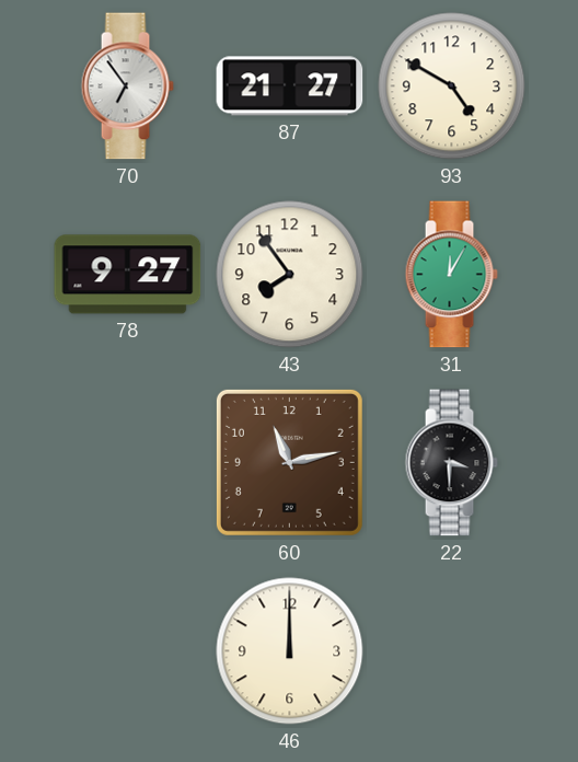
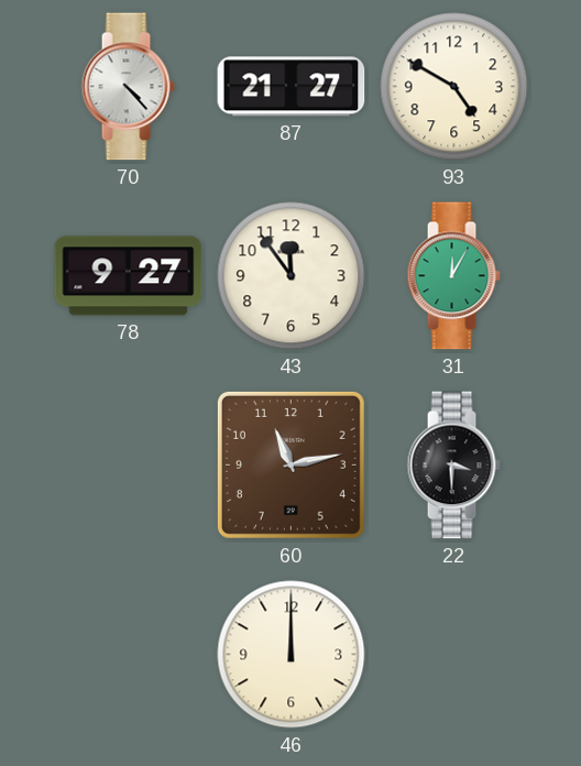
70: 6:54 -> 4:23
43: 7:54 -> 11:54
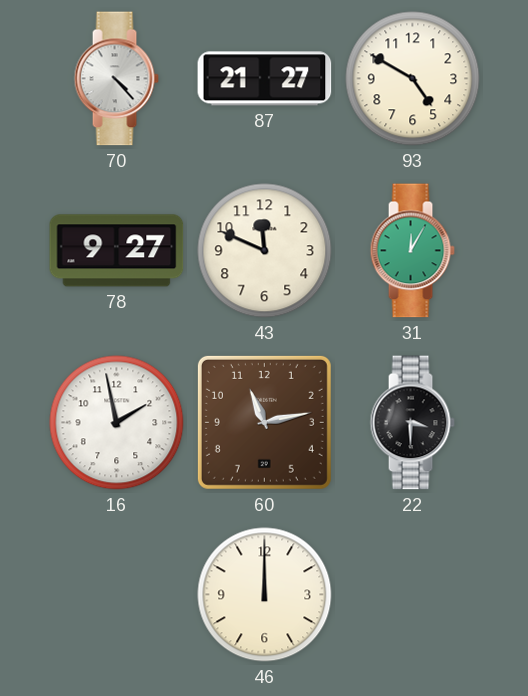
43: 11:54 -> 11:49
16: none -> 1:58
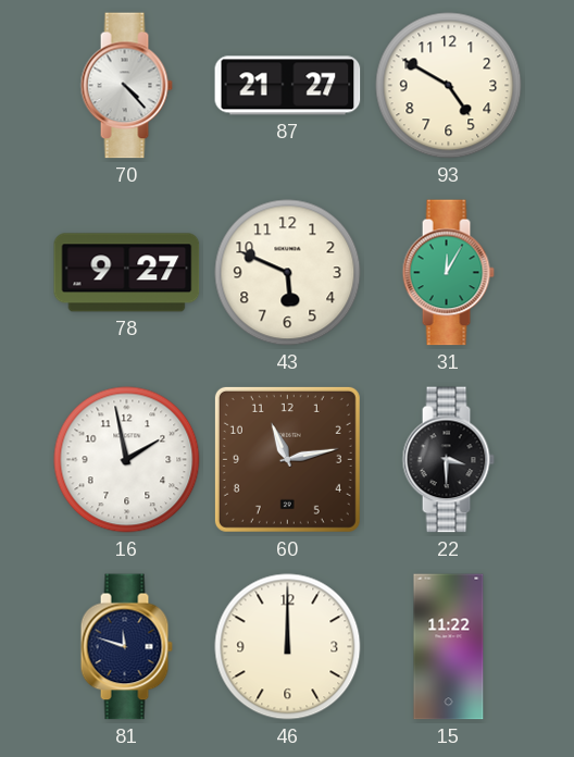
43: 11:49 -> 5:49
81: none -> 11:48
15: none -> 11:22
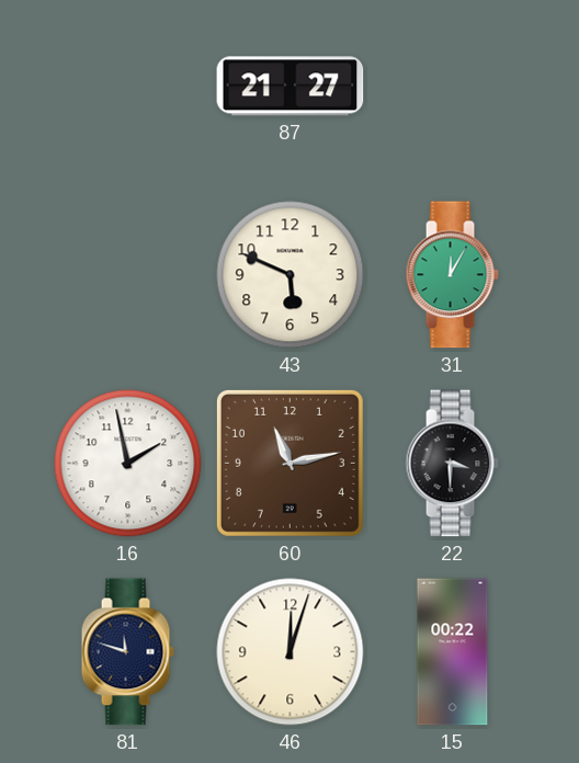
70: 4:23 -> none
93: 4:50 -> none
78: 9:27 -> none
46: 12:00 -> 12:03
15: 11:22 -> 00:22
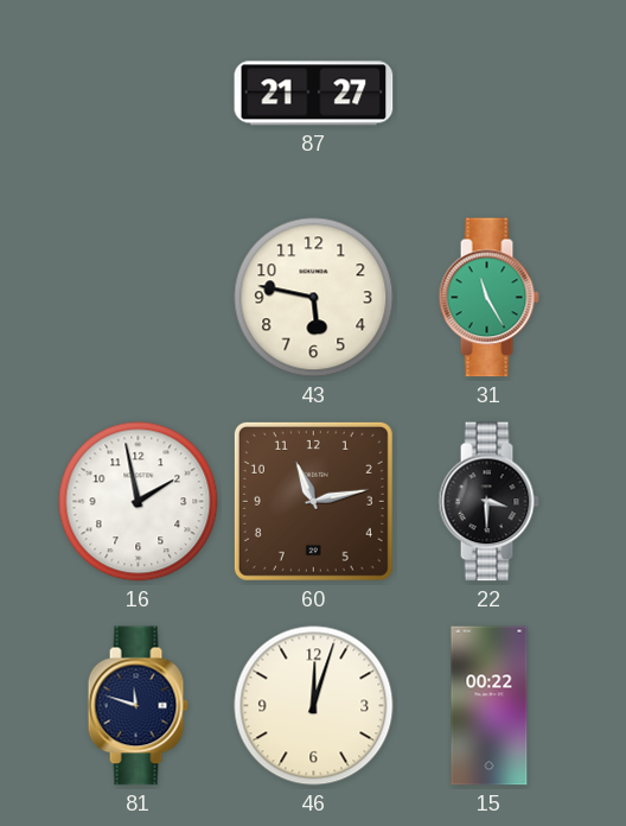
43: 5:49 -> 5:47
31: 12:05 -> 11:25
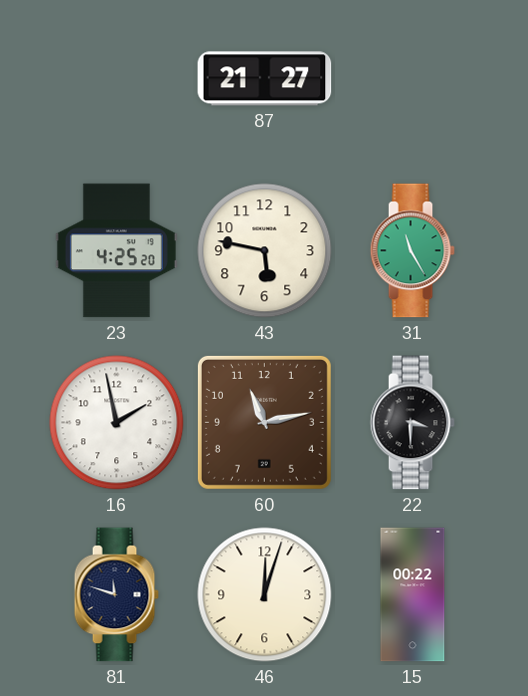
23: none -> 4:25
